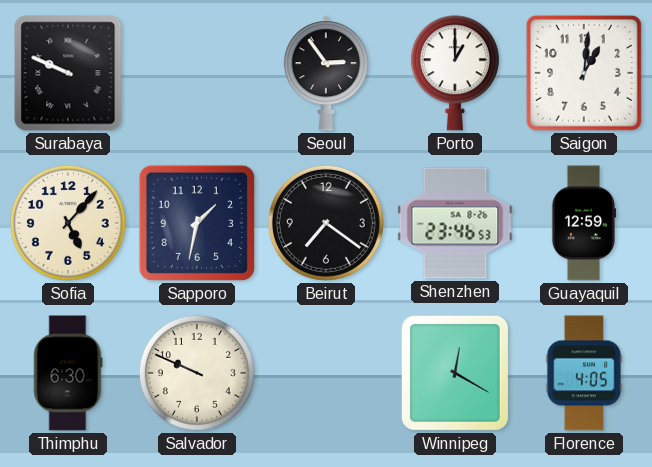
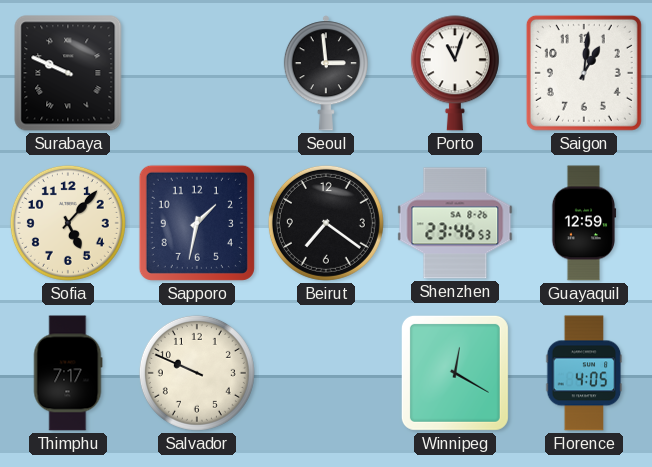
Seoul: 2:54 -> 2:59
Porto: 1:00 -> 11:03
Thimphu: 6:30 -> 7:17
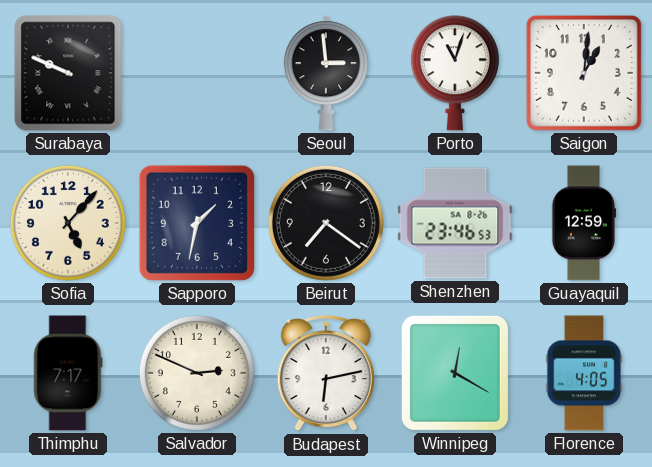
Salvador: 9:49 -> 2:49
Budapest: none -> 6:13
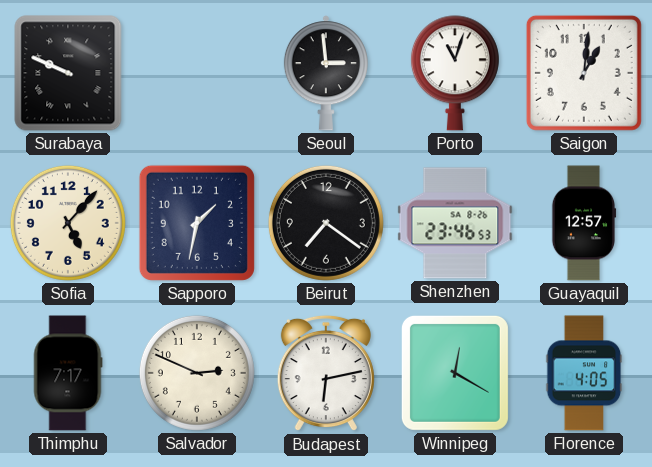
Guayaquil: 12:59 -> 12:57
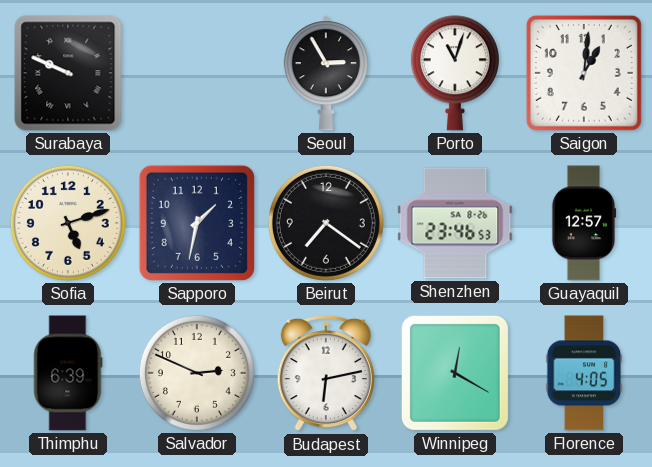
Seoul: 2:59 -> 2:55
Sofia: 5:07 -> 5:12
Thimphu: 7:17 -> 6:39
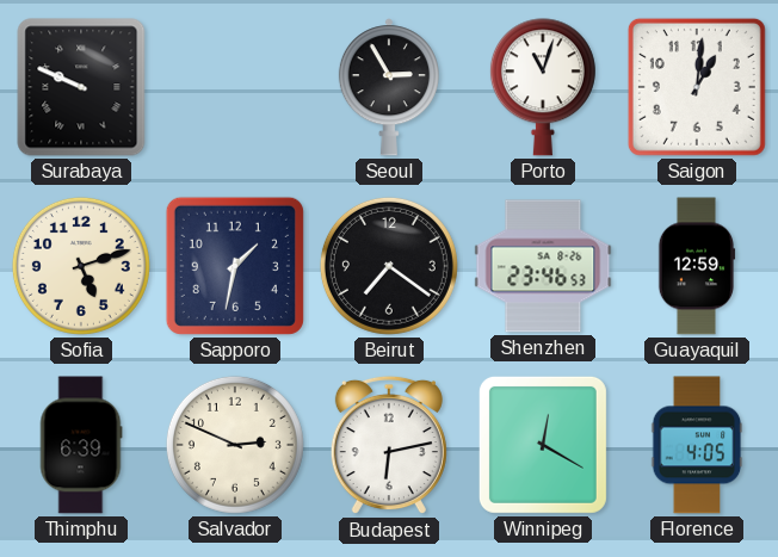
Guayaquil: 12:57 -> 12:59
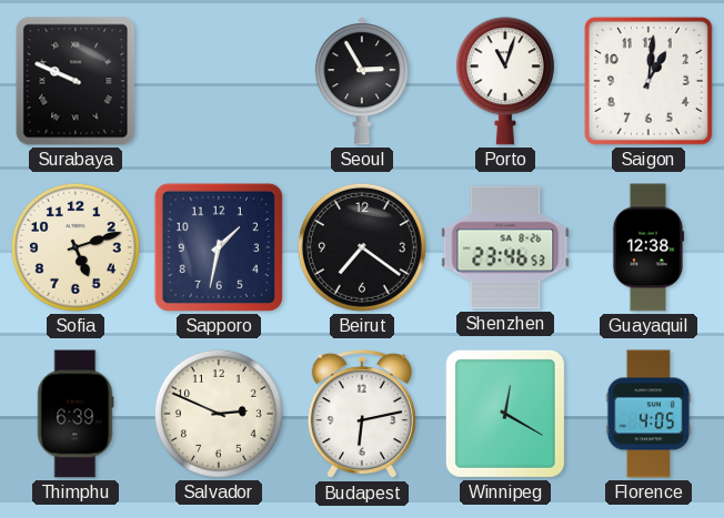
Guayaquil: 12:59 -> 12:38
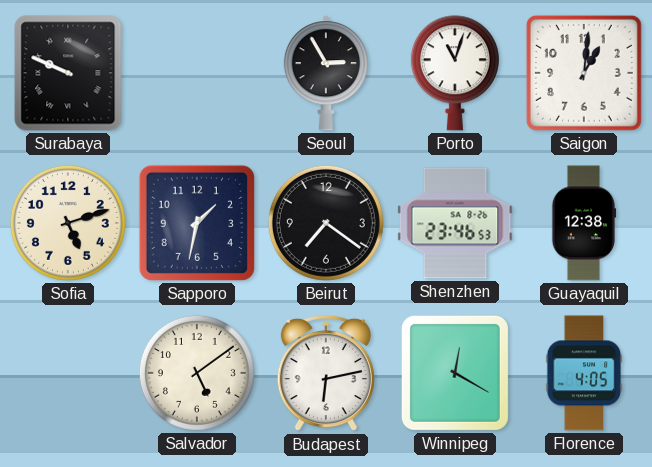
Thimphu: 6:39 -> none
Salvador: 2:49 -> 5:09
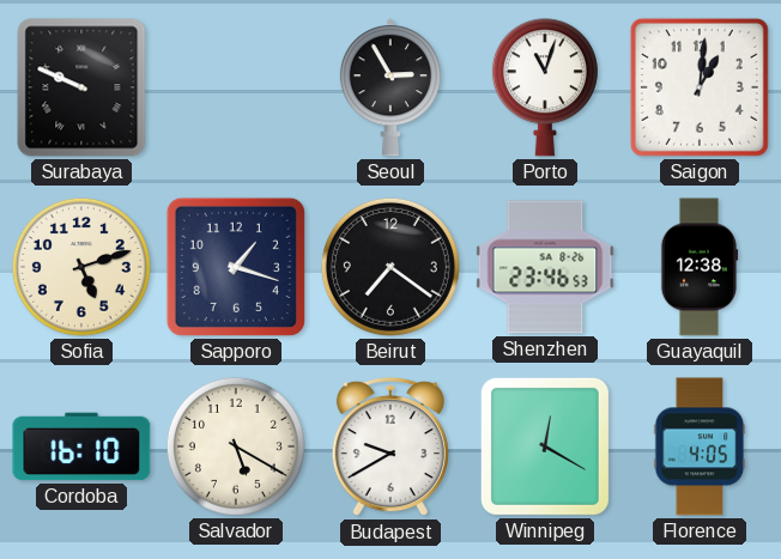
Sapporo: 1:32 -> 1:18
Cordoba: none -> 16:10
Salvador: 5:09 -> 5:20
Budapest: 6:13 -> 9:40
